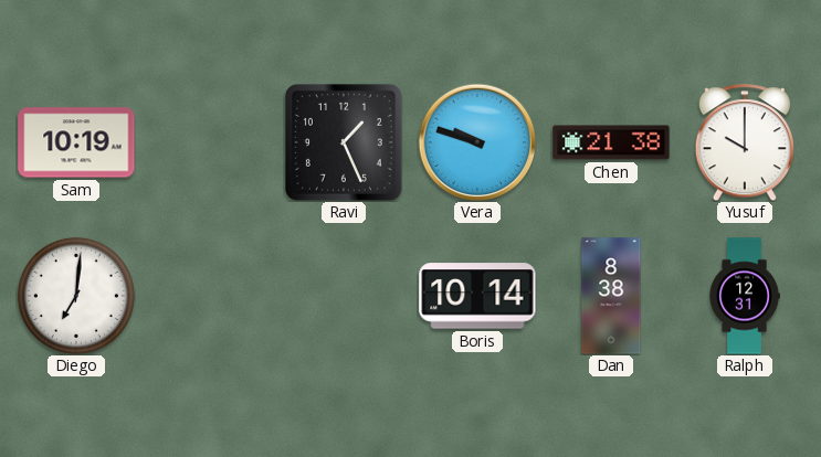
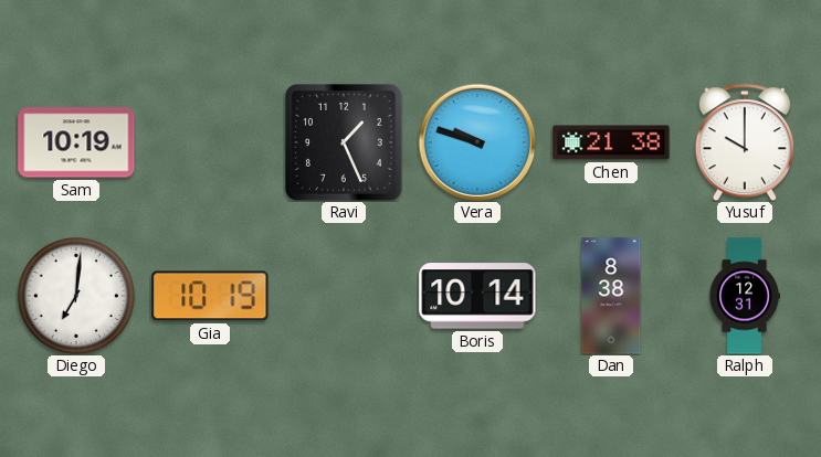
Gia: none -> 10:19
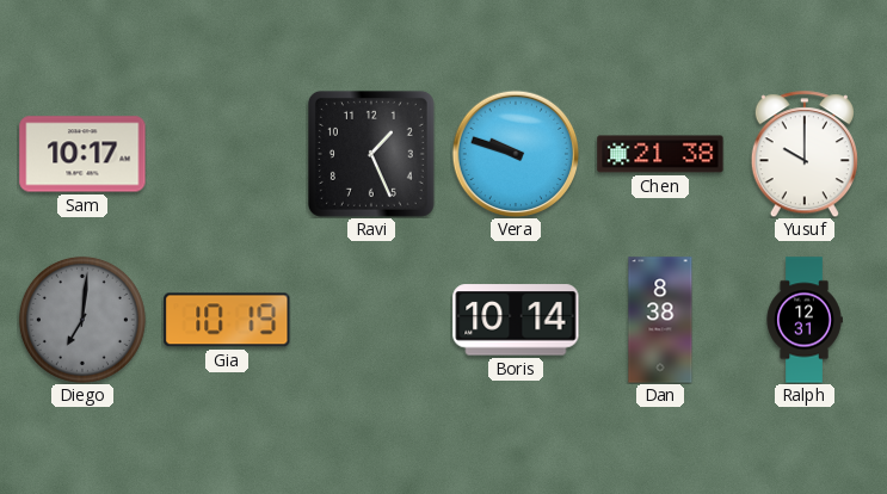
Sam: 10:19 -> 10:17
Diego dial: white -> grey
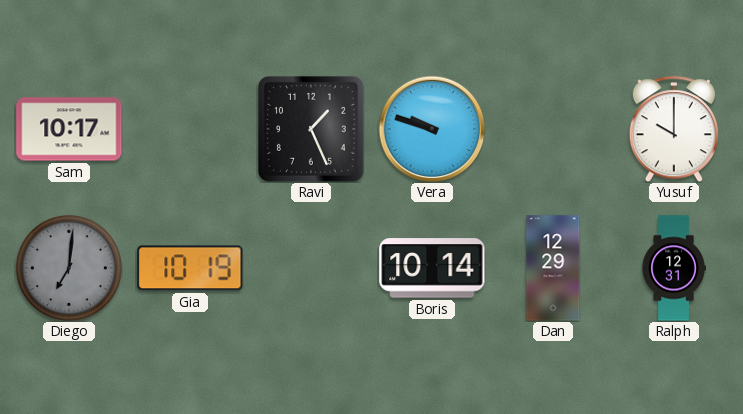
Chen: 21:38 -> none
Dan: 8:38 -> 12:29
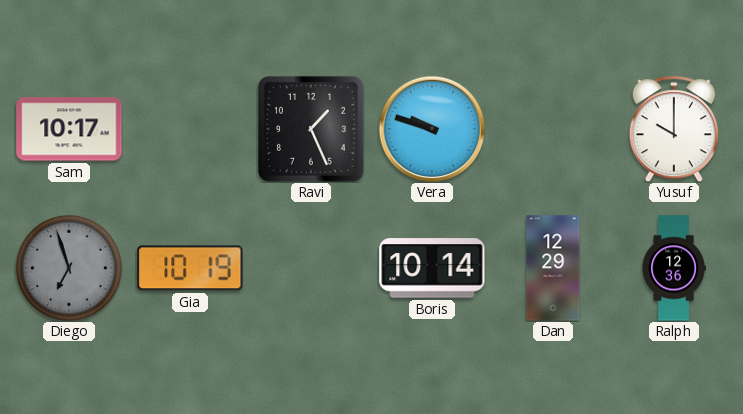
Diego: 7:01 -> 6:57
Ralph: 12:31 -> 12:36
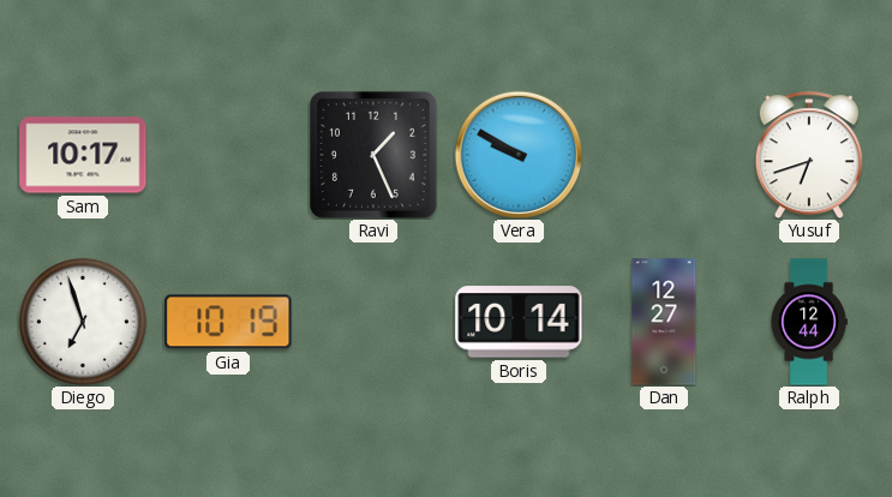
Vera: 9:48 -> 9:50
Yusuf: 10:00 -> 6:42
Diego dial: grey -> white
Dan: 12:29 -> 12:27
Ralph: 12:36 -> 12:44
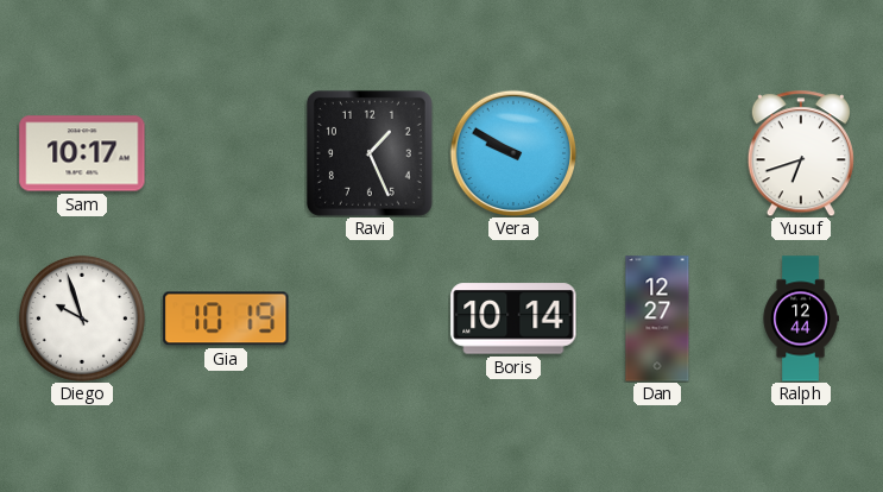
Diego: 6:57 -> 9:57
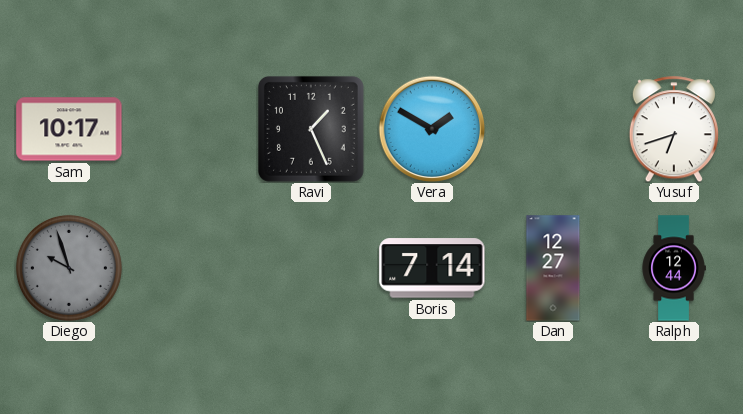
Vera: 9:50 -> 1:50
Diego dial: white -> grey
Gia: 10:19 -> none
Boris: 10:14 -> 7:14
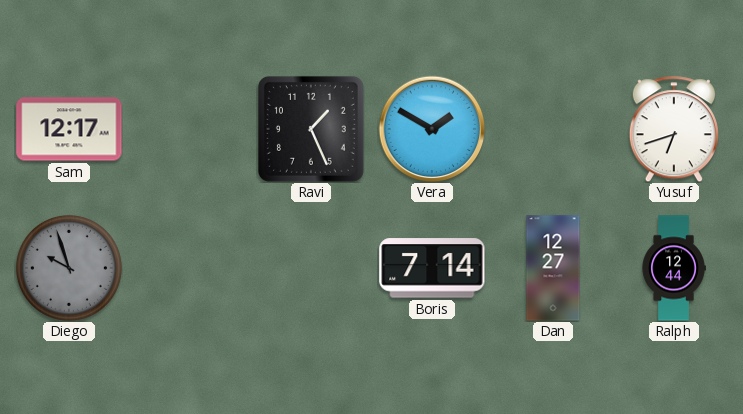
Sam: 10:17 -> 12:17
